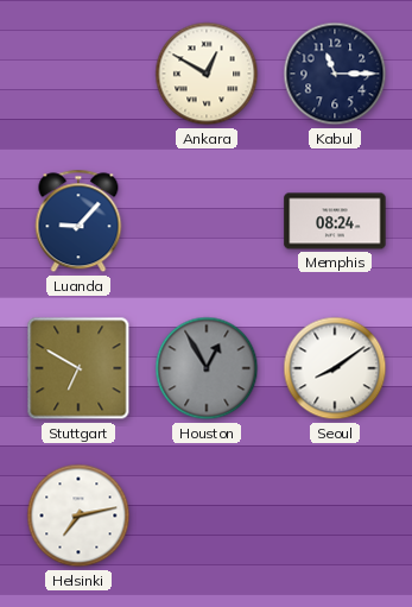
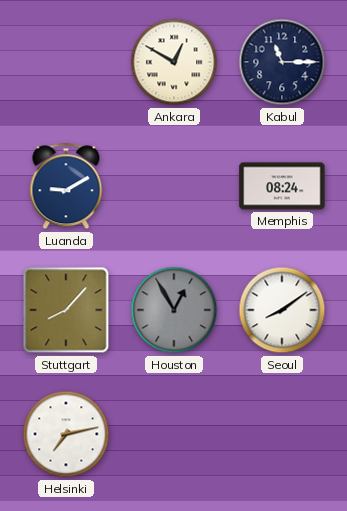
Luanda: 9:07 -> 9:10
Stuttgart: 6:50 -> 8:07
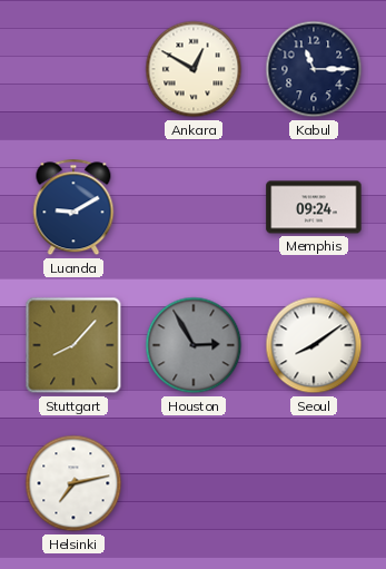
Memphis: 08:24 -> 09:24
Houston: 12:55 -> 2:55
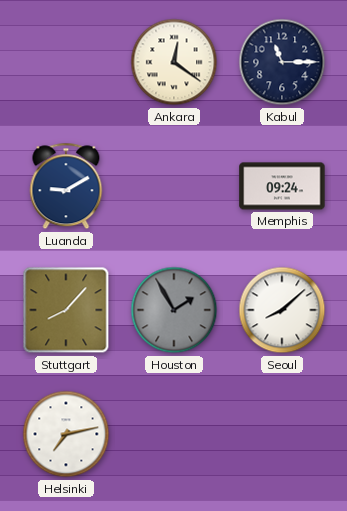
Ankara: 12:50 -> 12:21
Houston: 2:55 -> 1:55
Seoul: 8:09 -> 8:08
